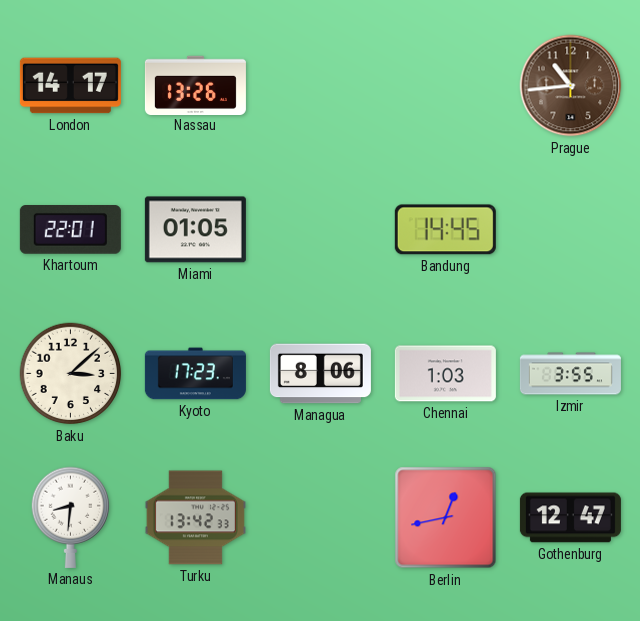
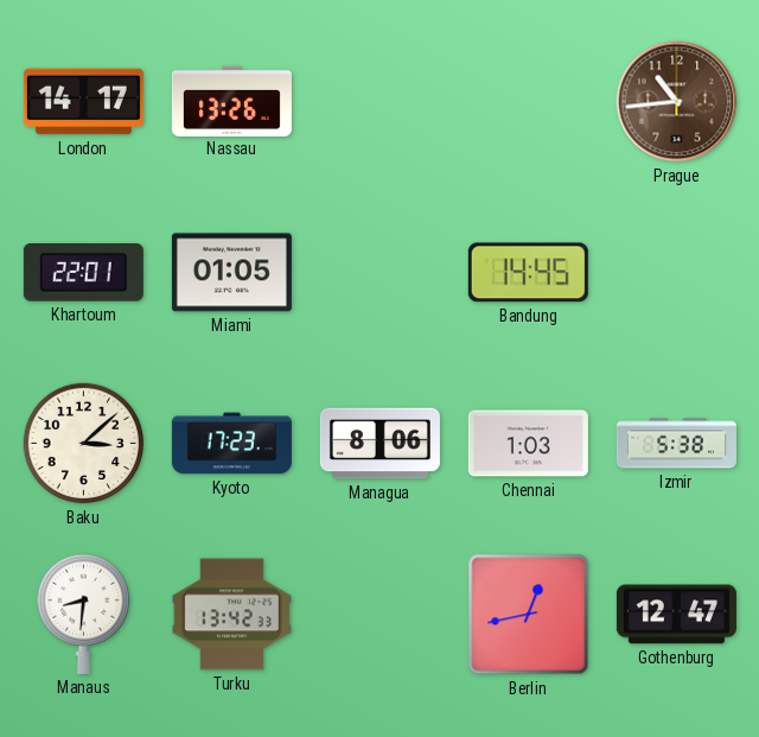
Izmir: 3:55 -> 5:38
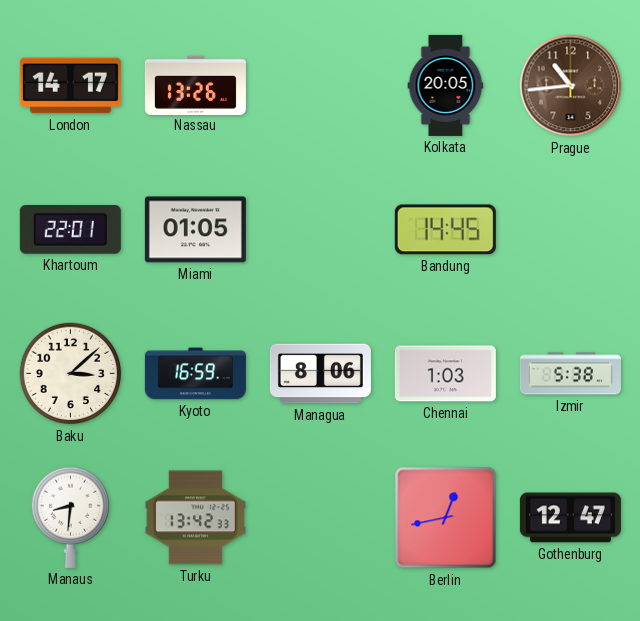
Kolkata: none -> 20:05
Kyoto: 17:23 -> 16:59
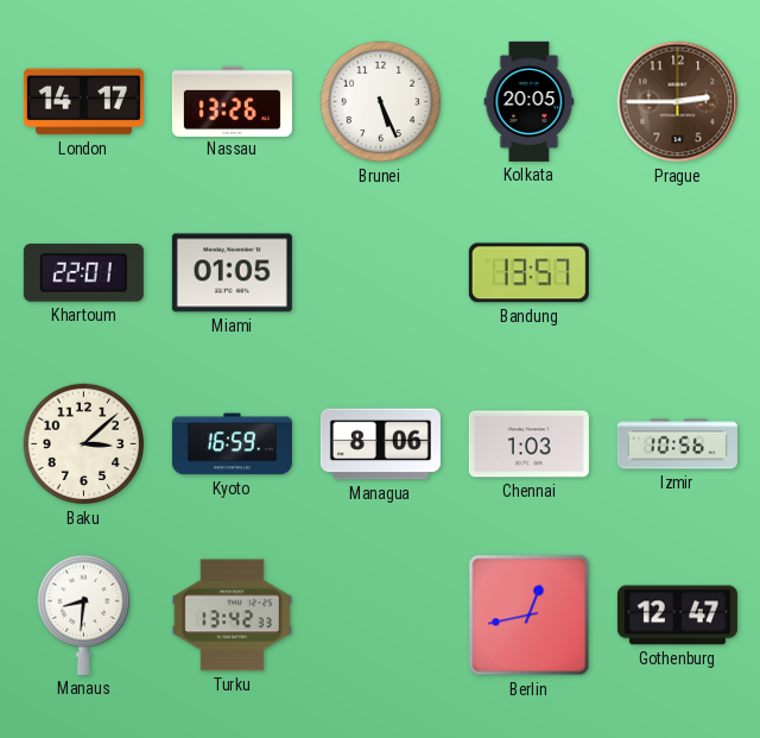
Brunei: none -> 5:26
Prague: 10:44 -> 2:45
Bandung: 14:45 -> 13:57
Izmir: 5:38 -> 10:56
